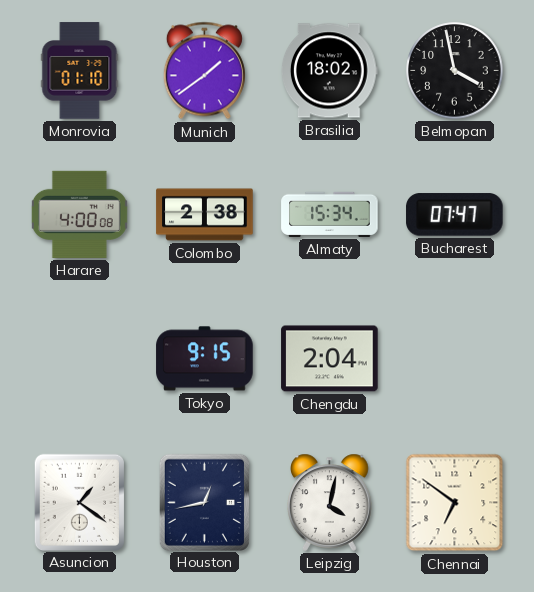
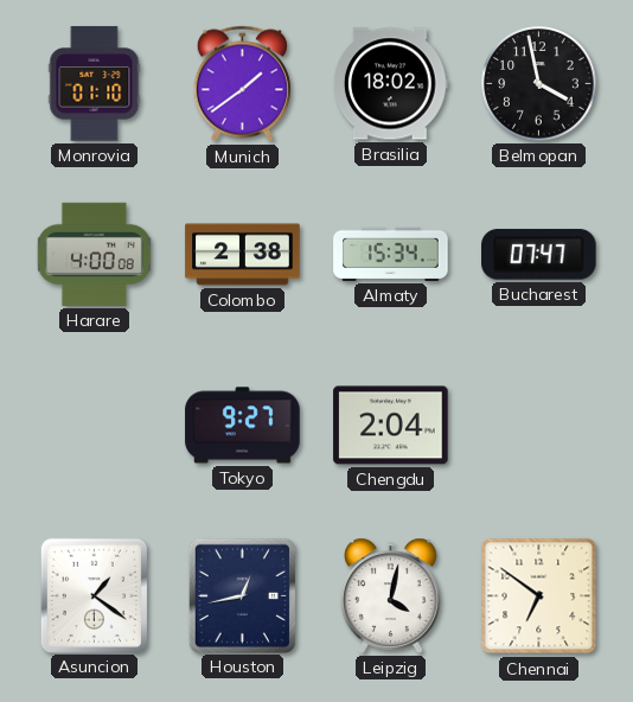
Tokyo: 9:15 -> 9:27
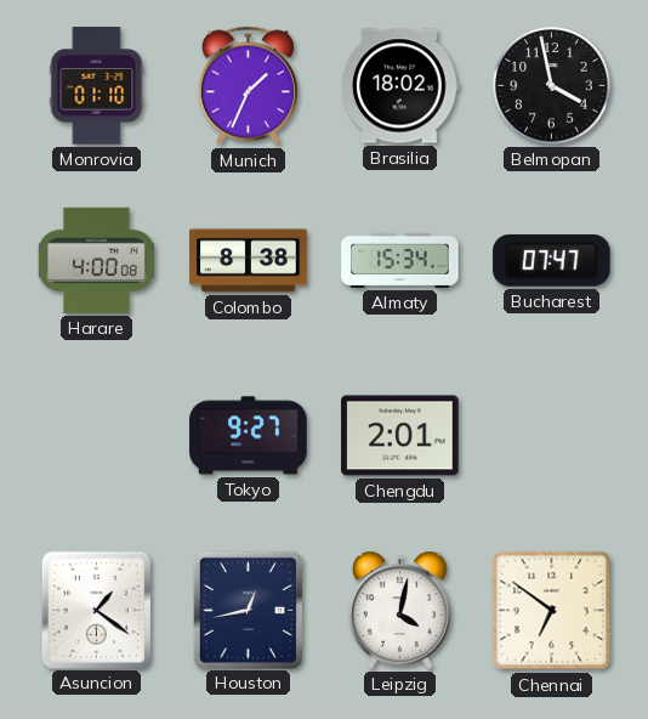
Munich: 1:39 -> 1:34
Colombo: 2:38 -> 8:38
Chengdu: 2:04 -> 2:01
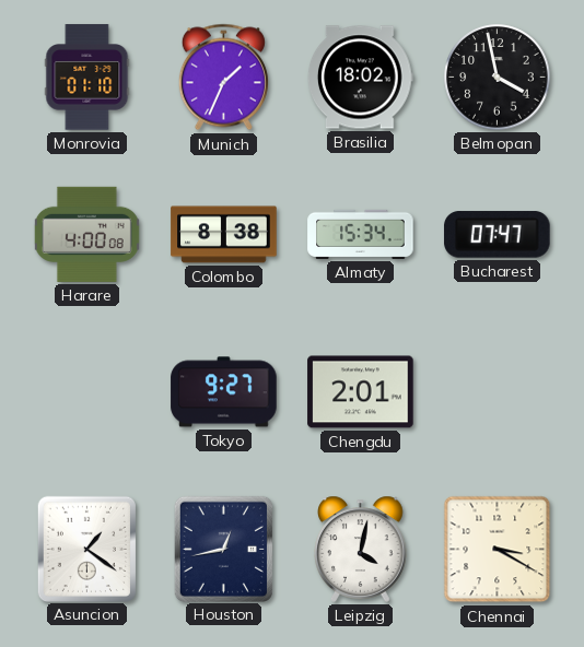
Chennai: 6:51 -> 3:20
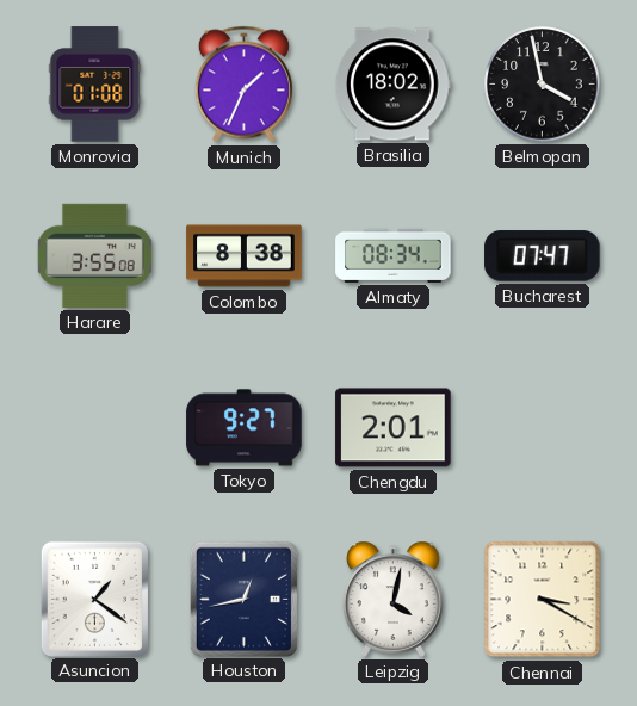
Monrovia: 01:10 -> 01:08
Harare: 4:00 -> 3:55
Almaty: 15:34 -> 08:34
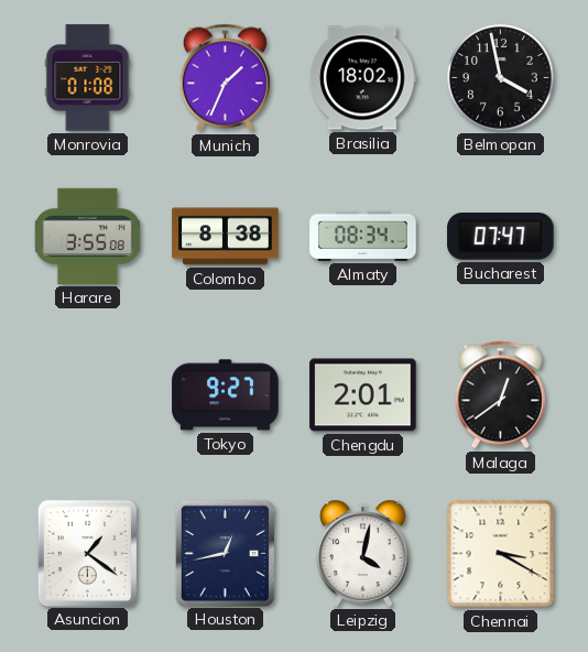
Malaga: none -> 12:39
